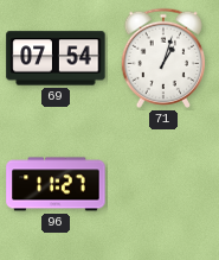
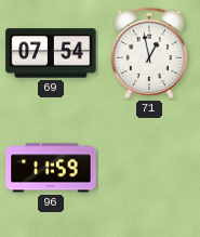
71: 1:03 -> 12:58
96: 11:27 -> 11:59
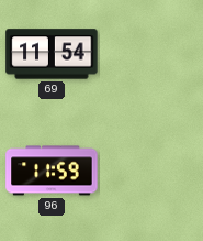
69: 07:54 -> 11:54
71: 12:58 -> none
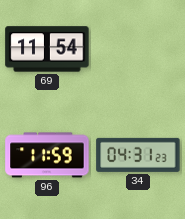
34: none -> 04:31
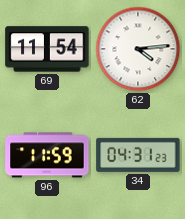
62: none -> 4:14
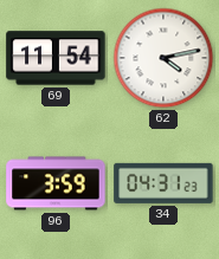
62: 4:14 -> 4:13
96: 11:59 -> 3:59
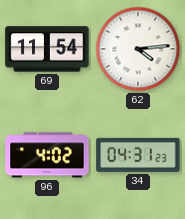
62: 4:13 -> 4:14
96: 3:59 -> 4:02
